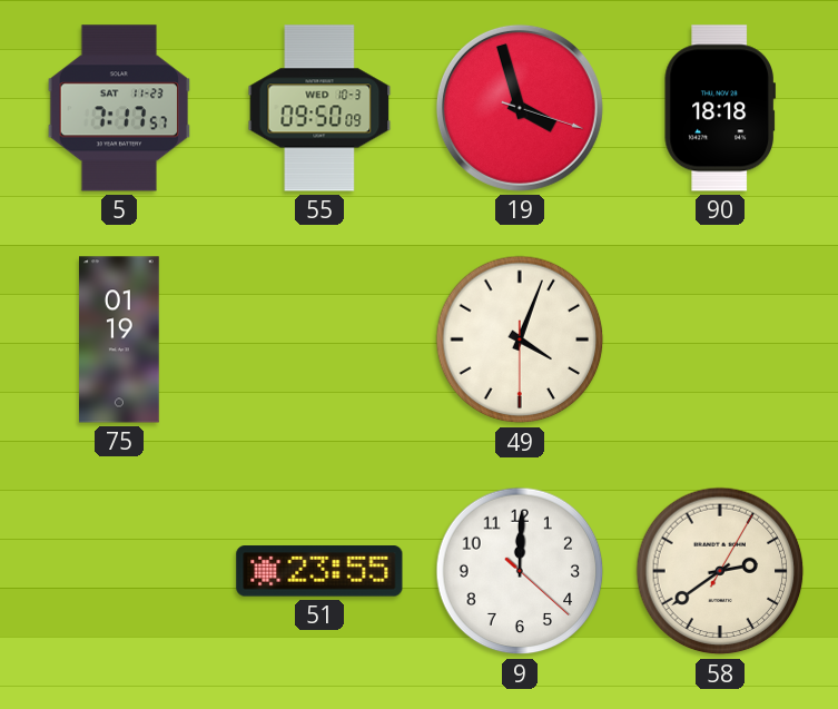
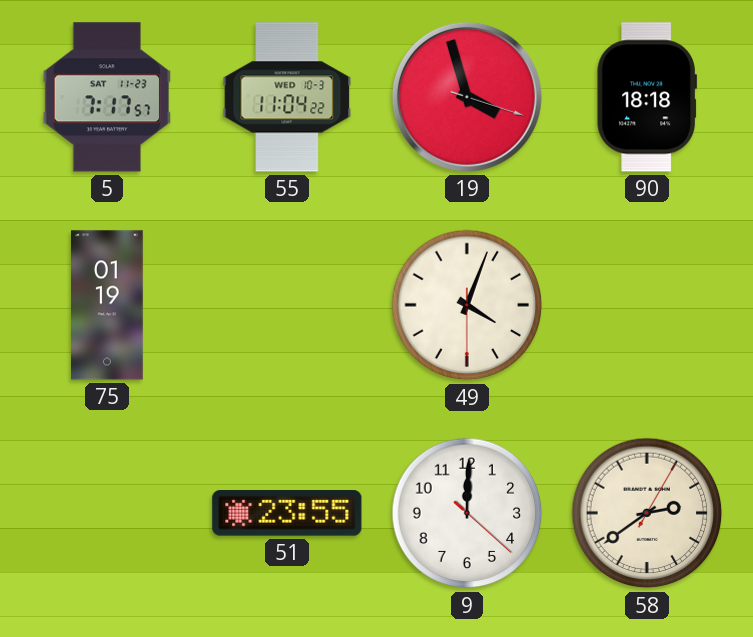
55: 09:50 -> 11:04
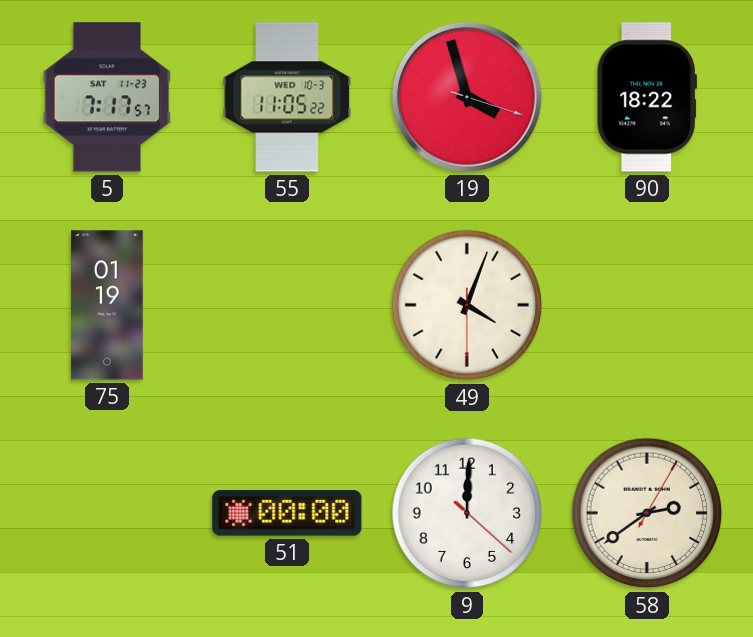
55: 11:04 -> 11:05
90: 18:18 -> 18:22
51: 23:55 -> 00:00
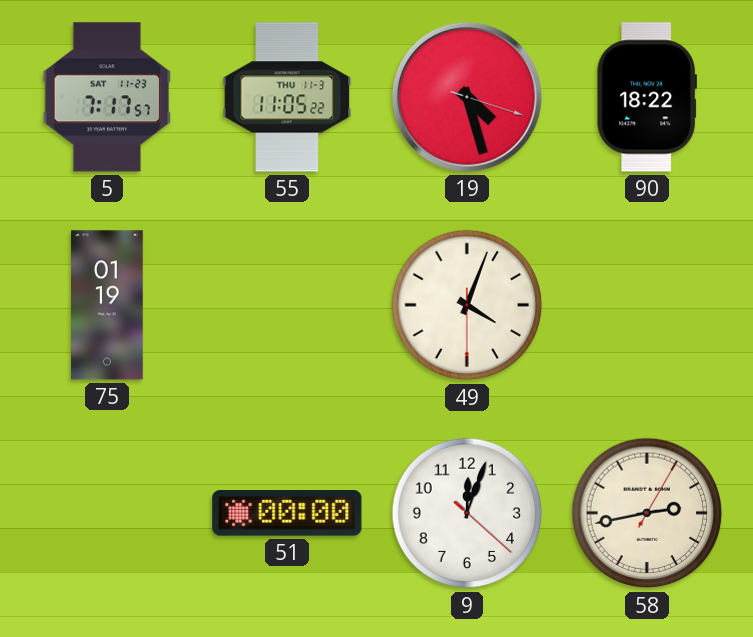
55 date: WED 10-3 -> THU 11-3
19: 3:57 -> 4:27
9: 12:00 -> 12:03
58: 2:39 -> 2:43
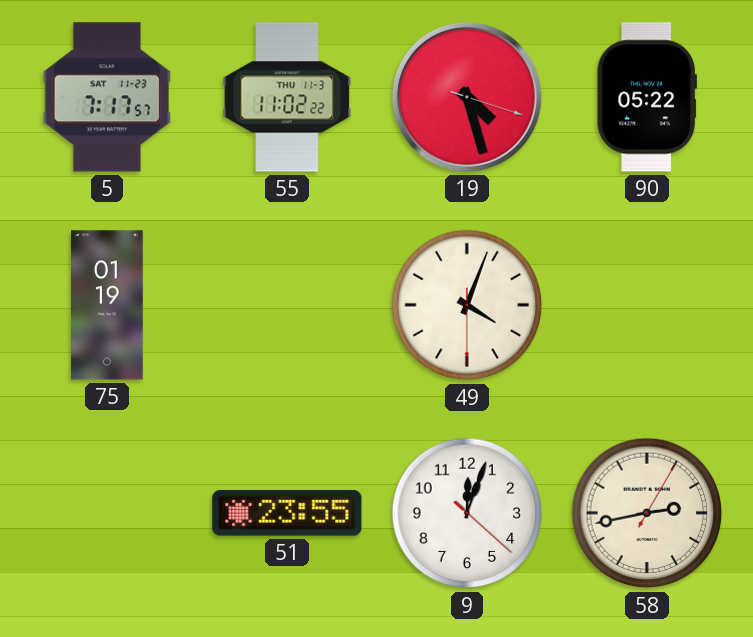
55: 11:05 -> 11:02
90: 18:22 -> 05:22
51: 00:00 -> 23:55
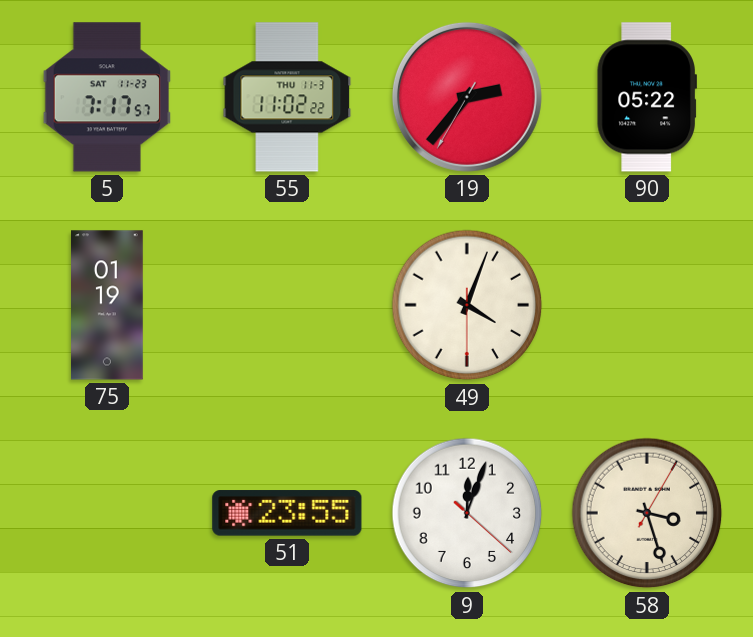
19: 4:27 -> 2:36
58: 2:43 -> 3:27
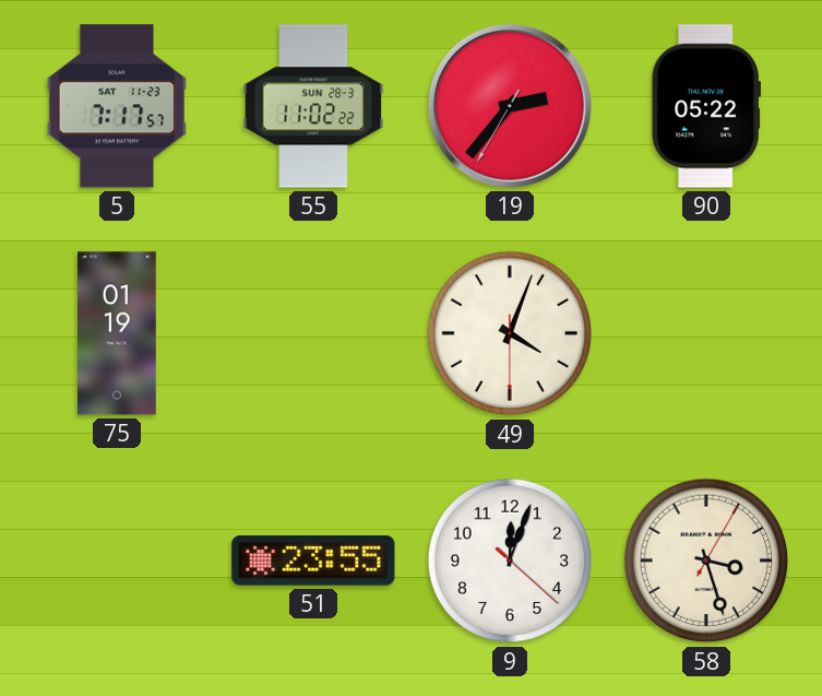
55 date: THU 11-3 -> SUN 28-3
